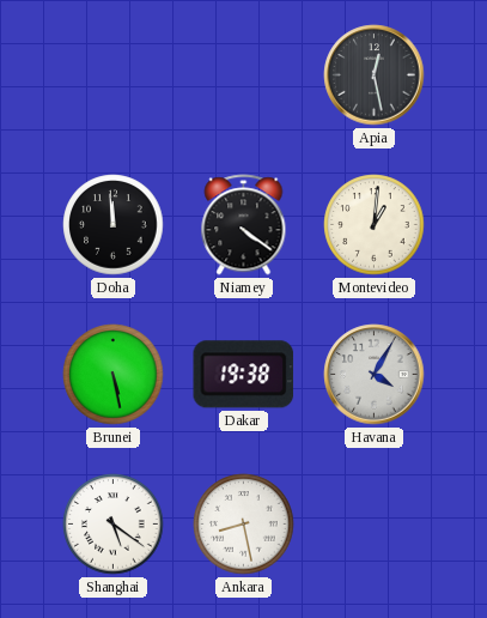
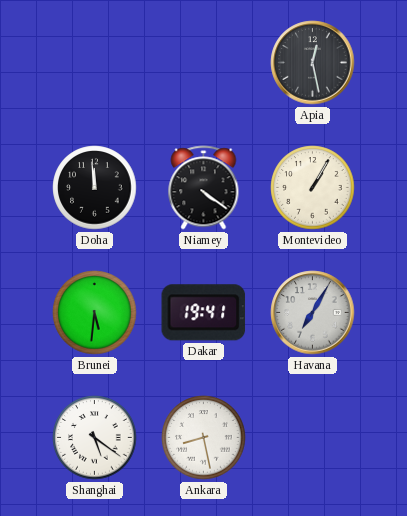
Montevideo: 1:01 -> 1:05
Brunei: 5:28 -> 5:31
Dakar: 19:38 -> 19:41
Havana: 4:05 -> 7:05
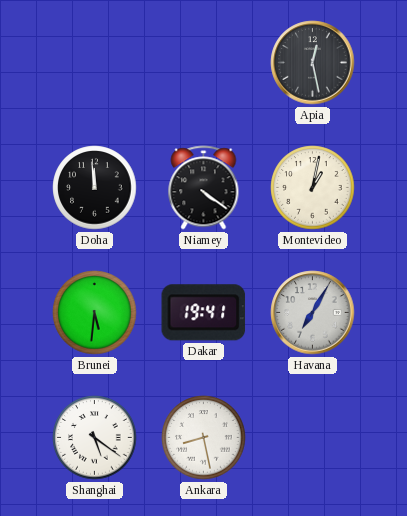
Montevideo: 1:05 -> 1:02
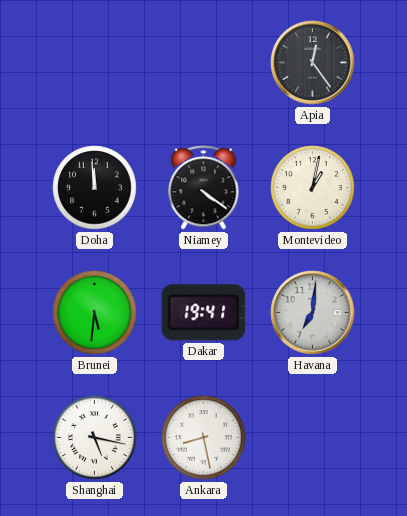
Apia: 12:28 -> 12:24
Havana: 7:05 -> 7:01
Shanghai: 5:21 -> 5:17
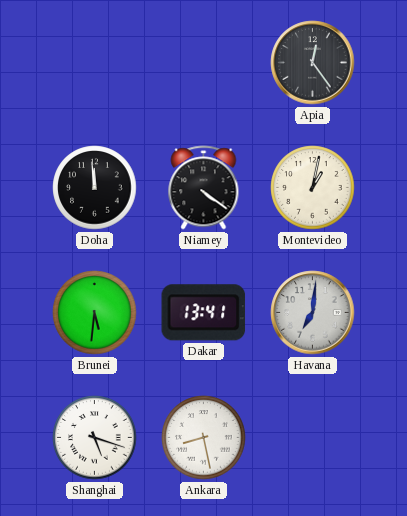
Dakar: 19:41 -> 13:41
Shanghai: 5:17 -> 5:18
